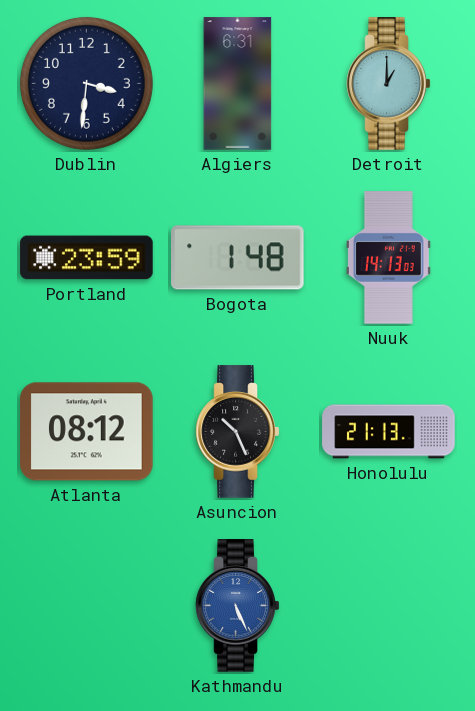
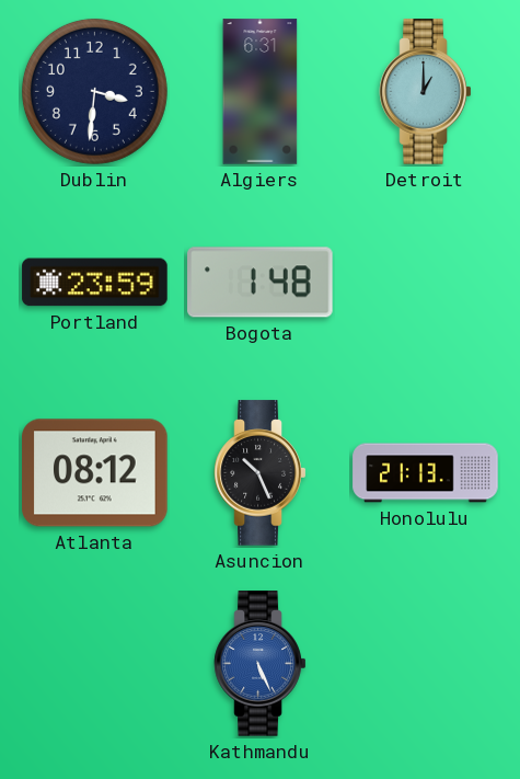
Nuuk: 14:13 -> none
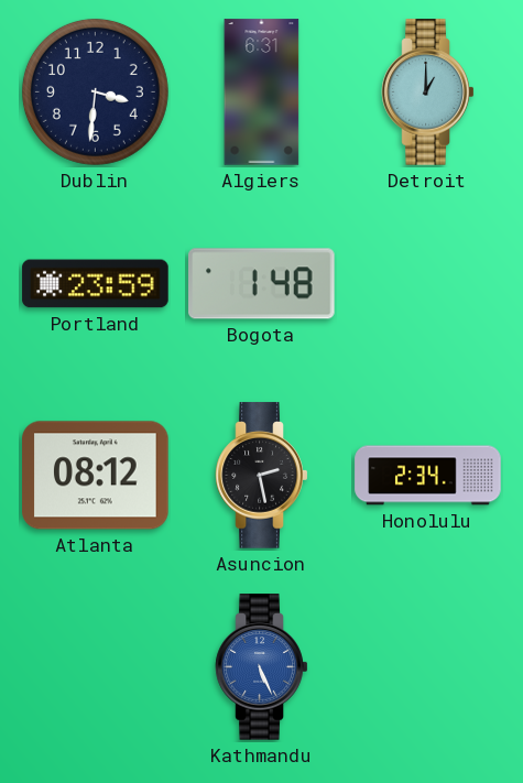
Asuncion: 10:26 -> 2:28
Honolulu: 21:13 -> 2:34
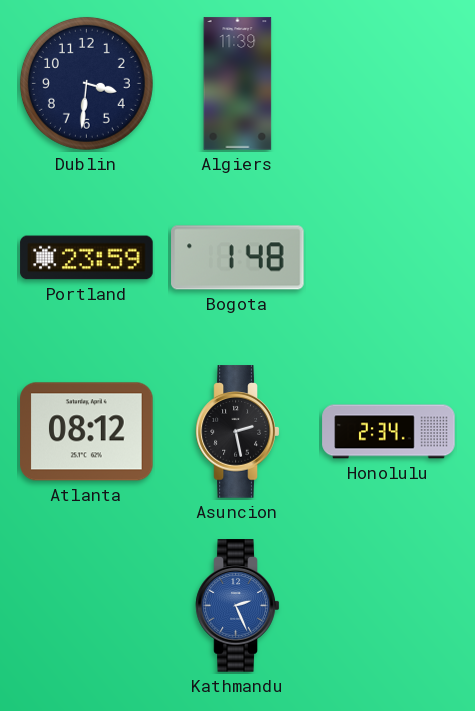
Algiers: 6:31 -> 11:39
Detroit: 1:00 -> none
Kathmandu: 5:26 -> 2:26
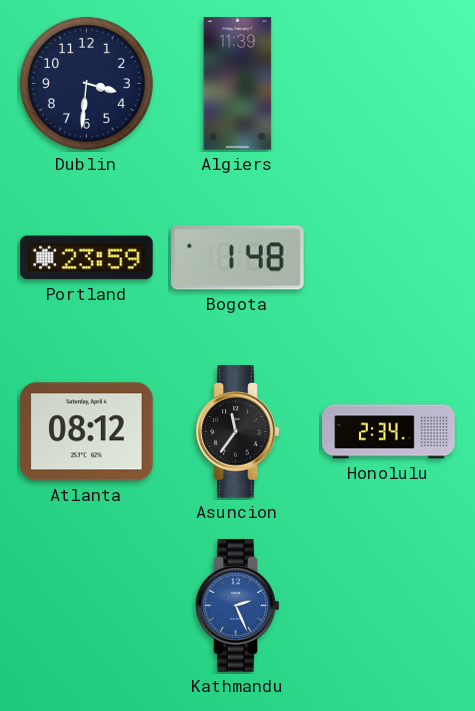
Asuncion: 2:28 -> 11:36
